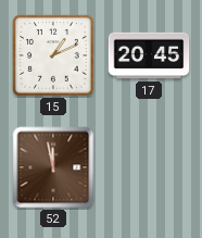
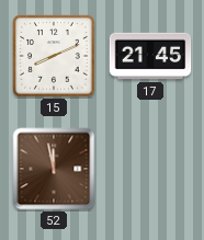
15: 1:11 -> 8:11
17: 20:45 -> 21:45
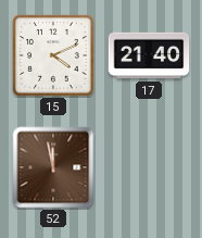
15: 8:11 -> 4:11
17: 21:45 -> 21:40
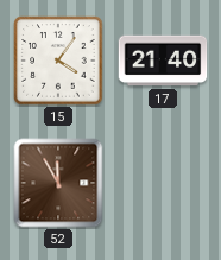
15: 4:11 -> 4:06
52: 11:58 -> 11:55
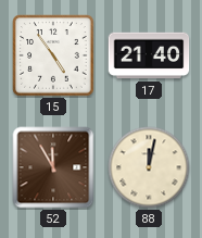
15: 4:06 -> 4:54
88: none -> 12:02
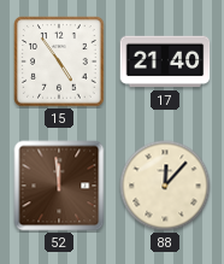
52: 11:55 -> 11:59
88: 12:02 -> 12:07
